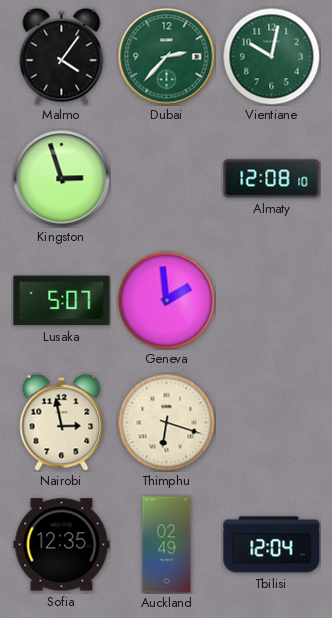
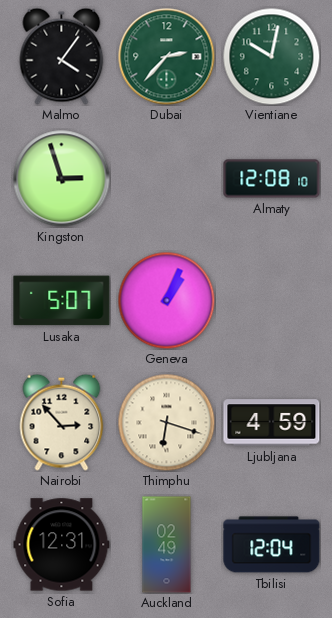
Geneva: 1:59 -> 1:04
Nairobi: 2:58 -> 2:53
Ljubljana: none -> 4:59
Sofia: 12:35 -> 12:31
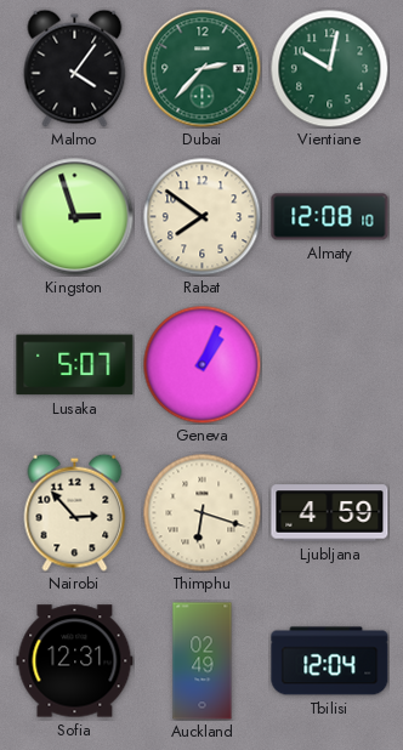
Rabat: none -> 7:51
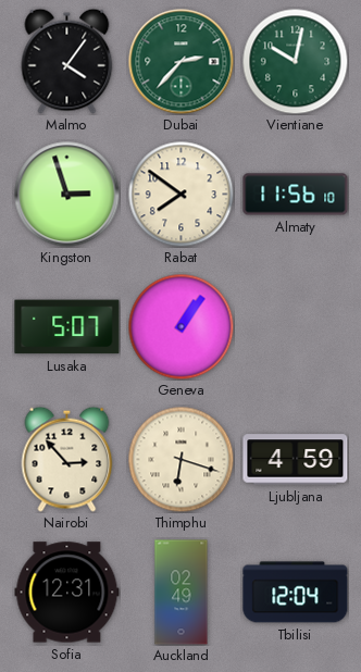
Almaty: 12:08 -> 11:56
Geneva: 1:04 -> 1:06
